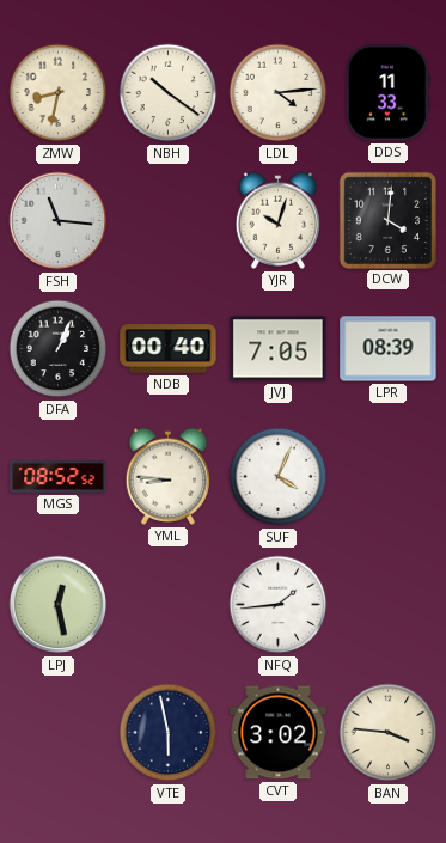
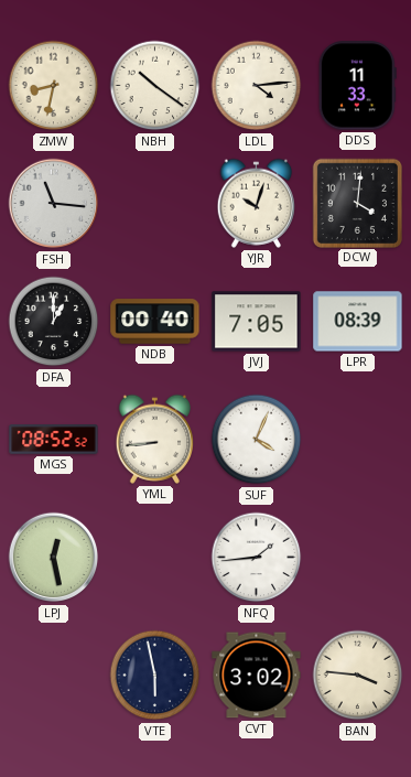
DFA: 1:04 -> 1:00
YML: 8:46 -> 8:44
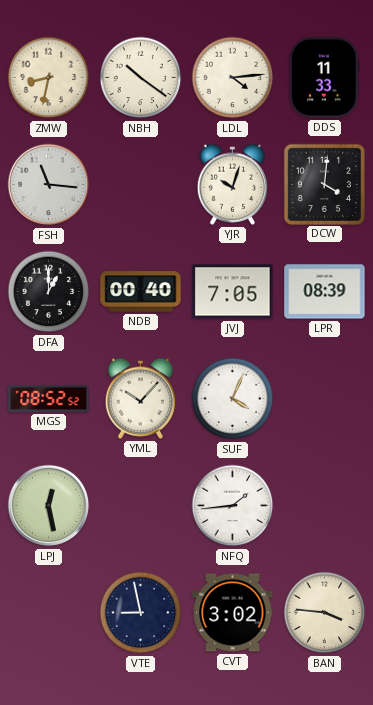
YML: 8:44 -> 10:07
VTE: 5:58 -> 8:58
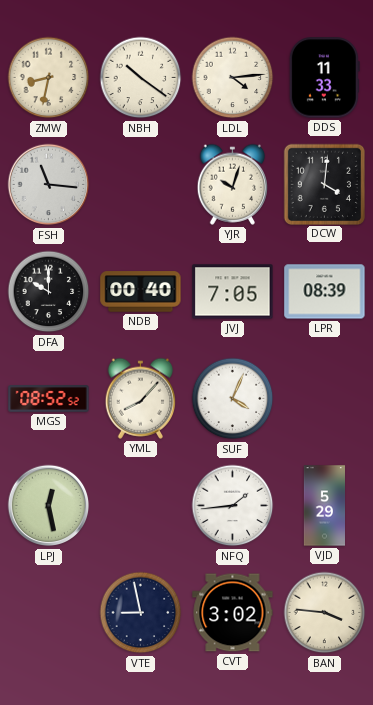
DFA: 1:00 -> 10:00
YML: 10:07 -> 8:07
VJD: none -> 5:29
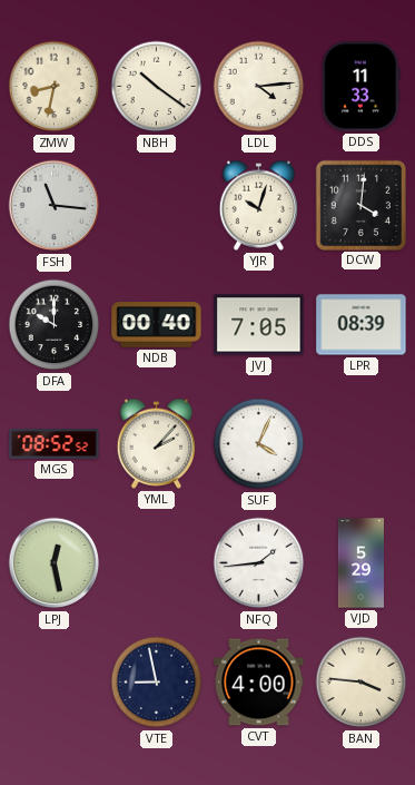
YML: 8:07 -> 2:07
CVT: 3:02 -> 4:00
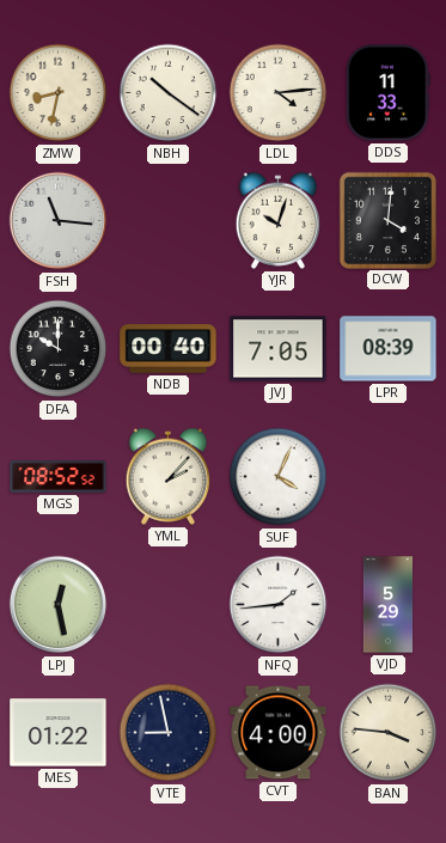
MES: none -> 01:22
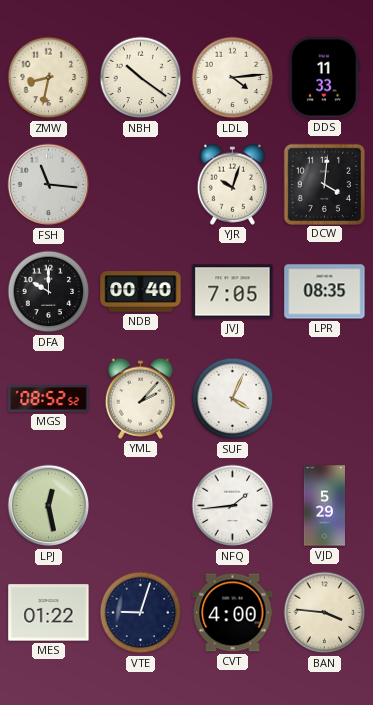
LPR: 08:39 -> 08:35
VTE: 8:58 -> 9:03
